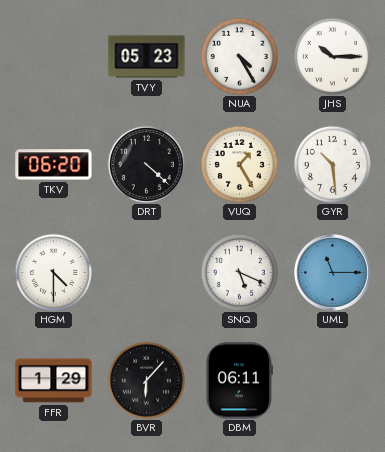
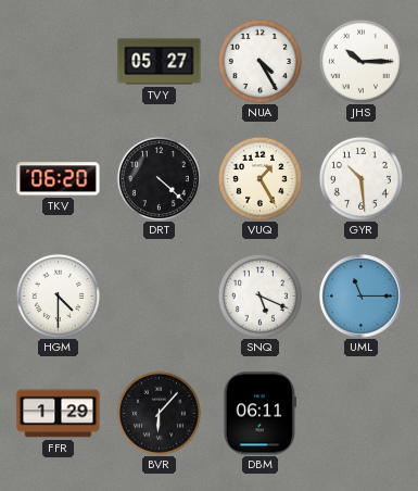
TVY: 05:23 -> 05:27
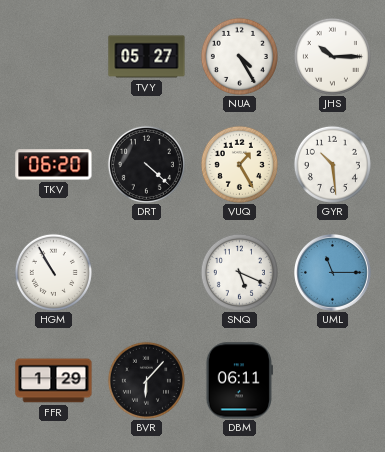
HGM: 4:30 -> 10:55
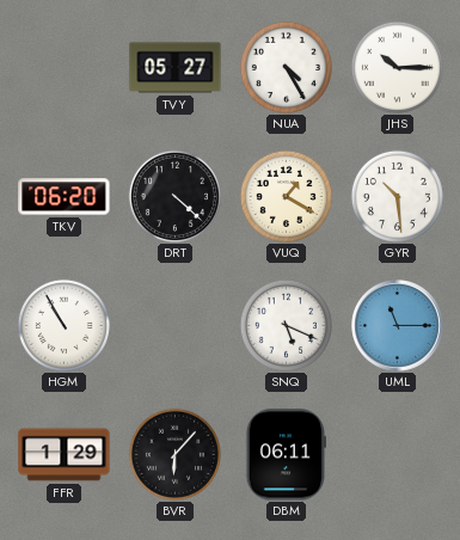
VUQ: 1:25 -> 1:20
